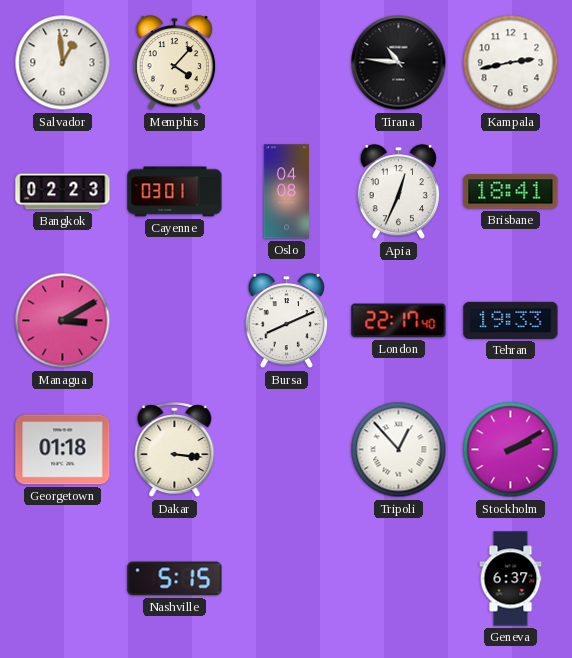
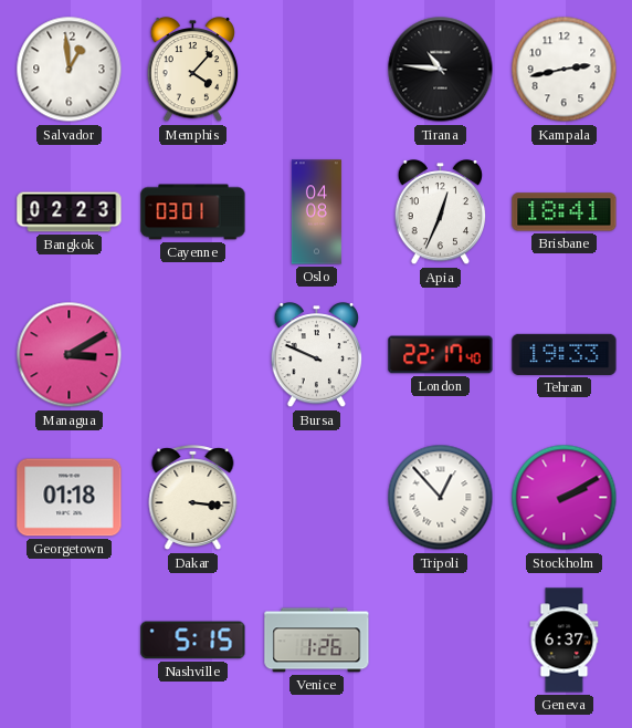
Bursa: 8:11 -> 9:49
Venice: none -> 1:26
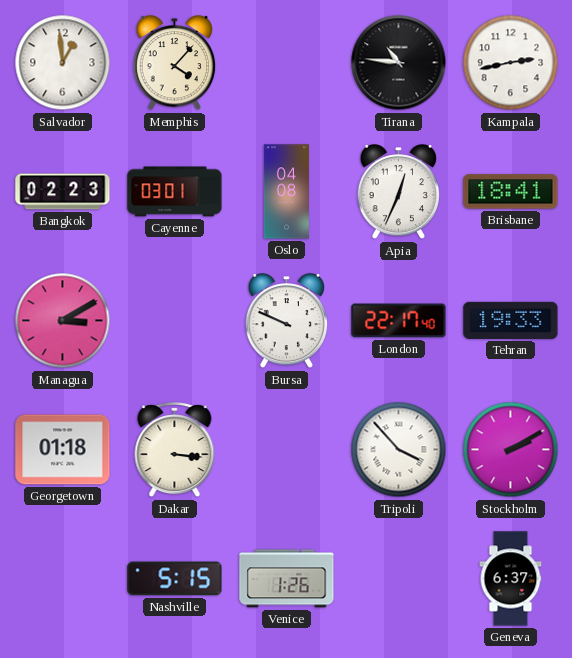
Tripoli: 12:53 -> 3:53
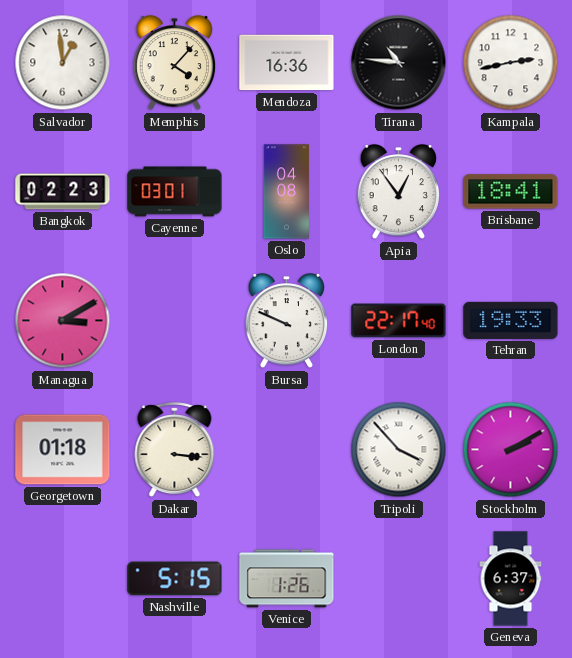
Mendoza: none -> 16:36
Apia: 12:34 -> 12:54
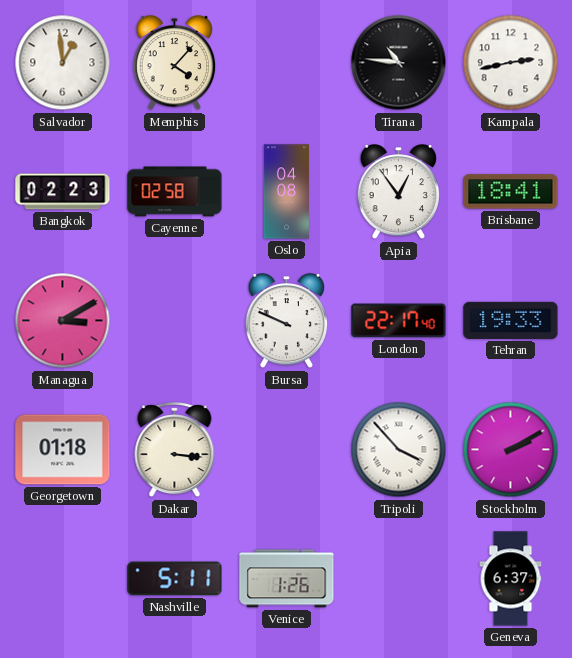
Mendoza: 16:36 -> none
Cayenne: 03:01 -> 02:58
Nashville: 5:15 -> 5:11
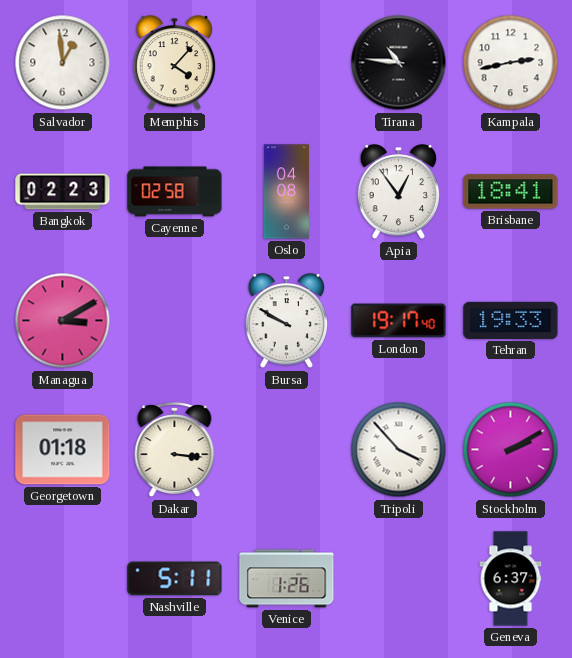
Bursa: 9:49 -> 9:50
London: 22:17 -> 19:17
